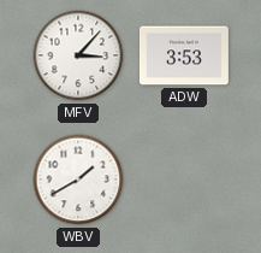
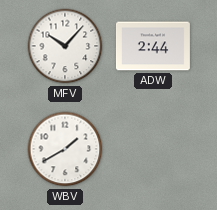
MFV: 3:07 -> 10:07
ADW: 3:53 -> 2:44
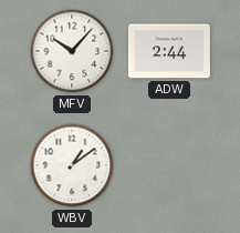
WBV: 1:40 -> 1:09
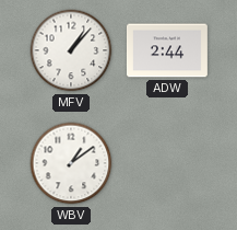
MFV: 10:07 -> 1:07
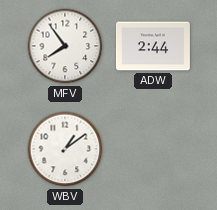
MFV: 1:07 -> 7:54
